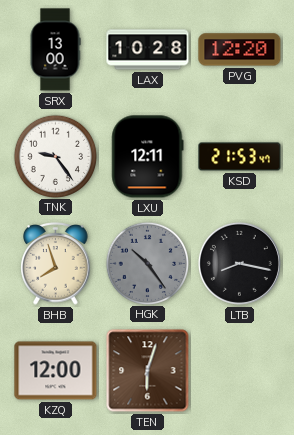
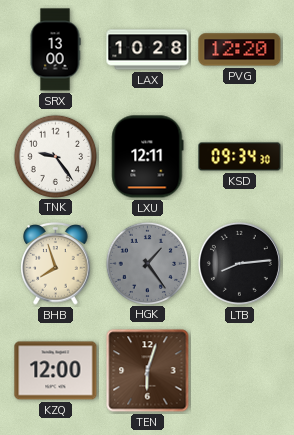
KSD: 21:53 -> 09:34
HGK: 10:24 -> 1:24
LTB: 8:17 -> 8:14
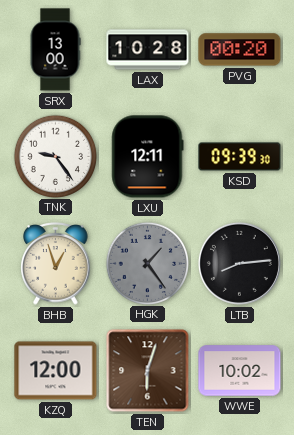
PVG: 12:20 -> 00:20
KSD: 09:34 -> 09:39
BHB: 7:57 -> 12:57
WWE: none -> 10:02
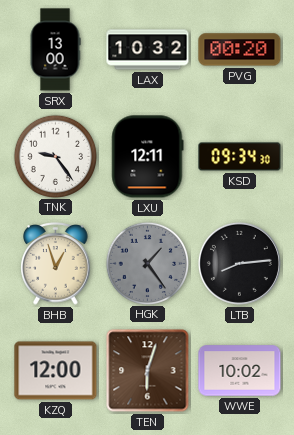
LAX: 10:28 -> 10:32
KSD: 09:39 -> 09:34
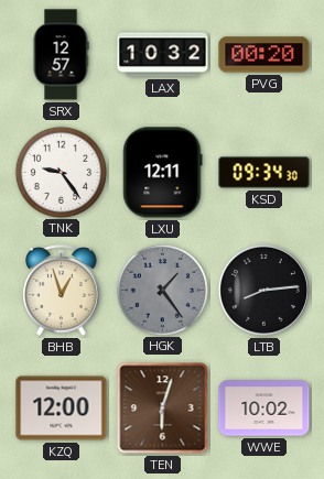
SRX: 13:00 -> 12:57
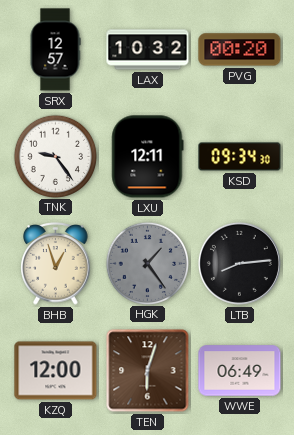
WWE: 10:02 -> 06:49
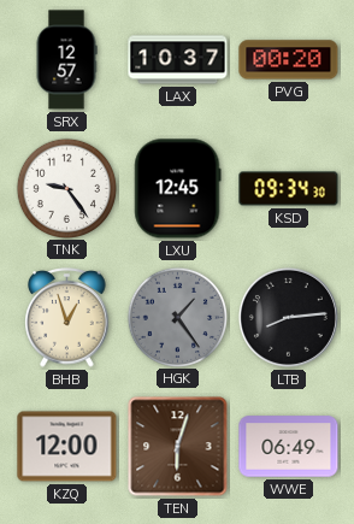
LAX: 10:32 -> 10:37
LXU: 12:11 -> 12:45
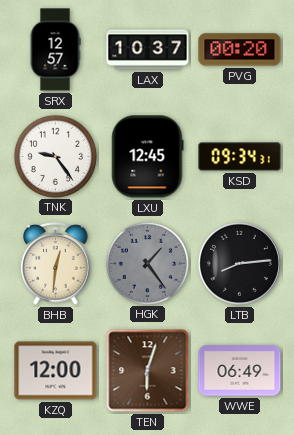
KSD: 09:34:30 -> 09:34:31
BHB: 12:57 -> 12:31
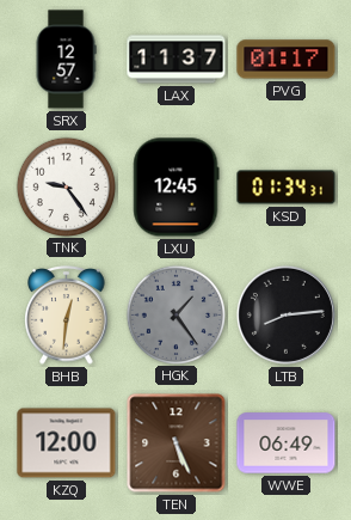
LAX: 10:37 -> 11:37
PVG: 00:20 -> 01:17
KSD: 09:34 -> 01:34
TEN: 6:03 -> 5:26
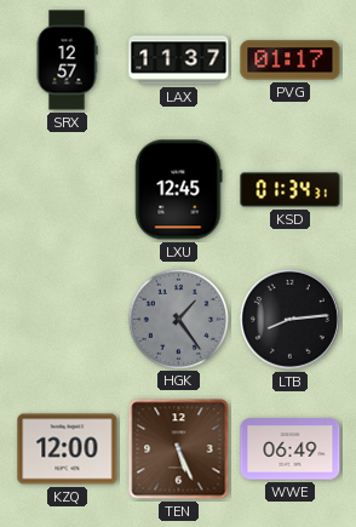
TNK: 9:24 -> none
BHB: 12:31 -> none
